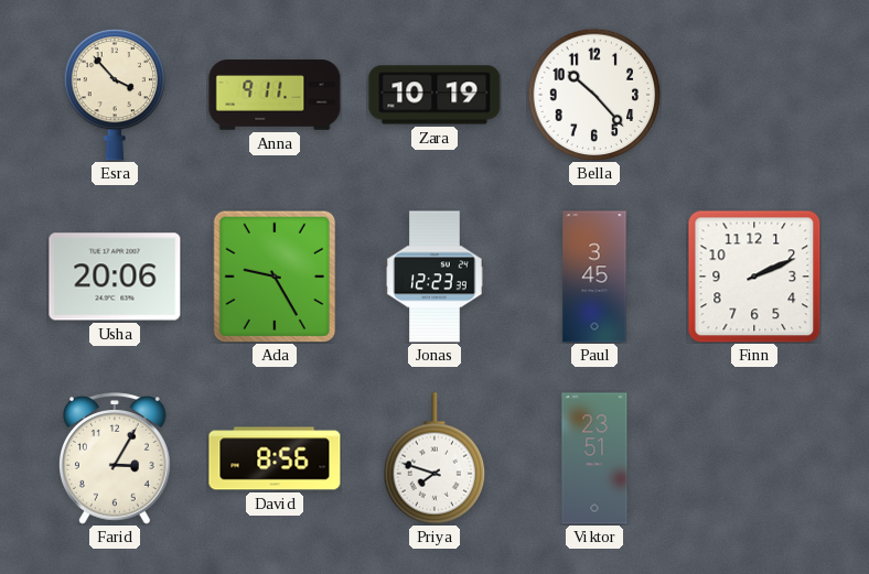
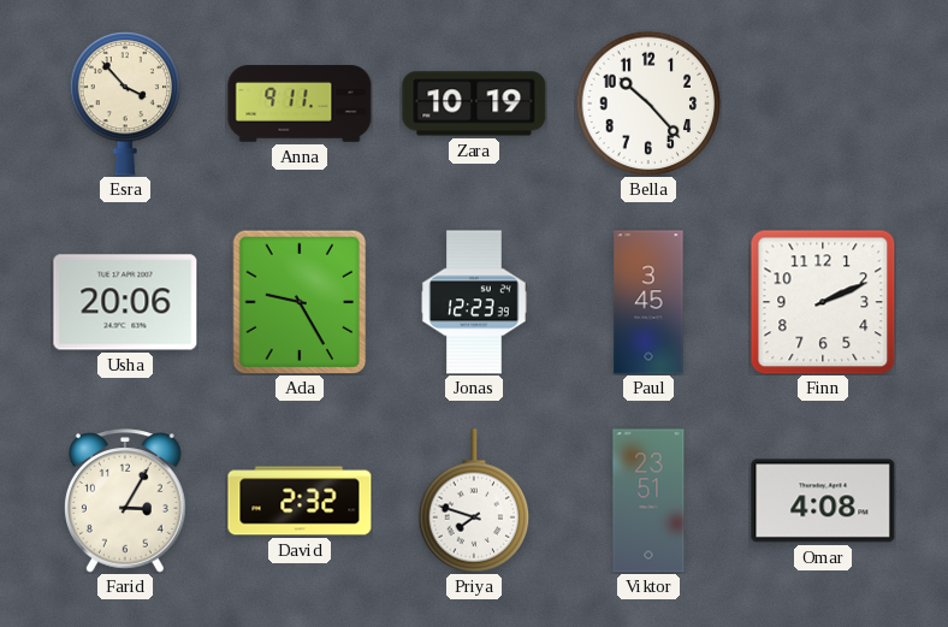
David: 8:56 -> 2:32
Omar: none -> 4:08
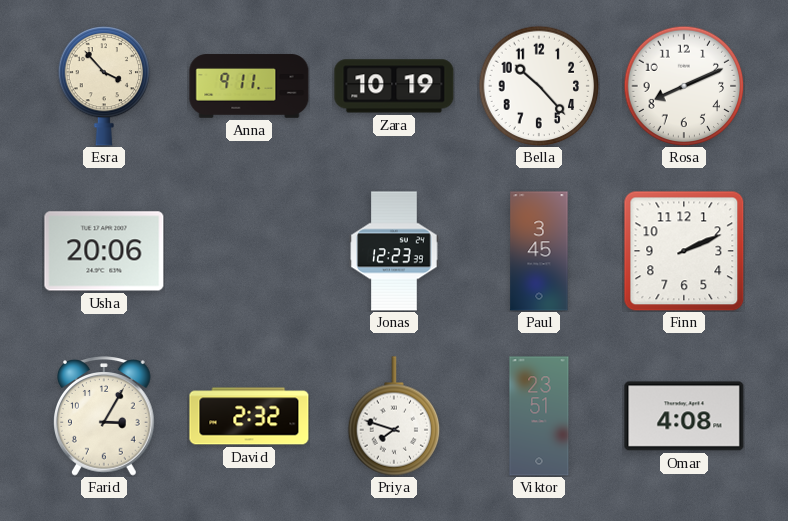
Rosa: none -> 8:11
Ada: 9:25 -> none
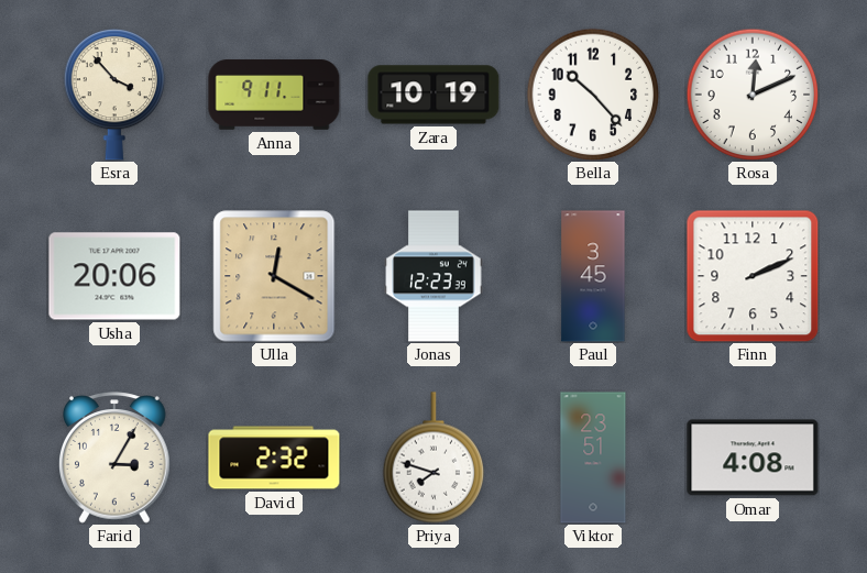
Rosa: 8:11 -> 12:11
Ulla: none -> 12:20
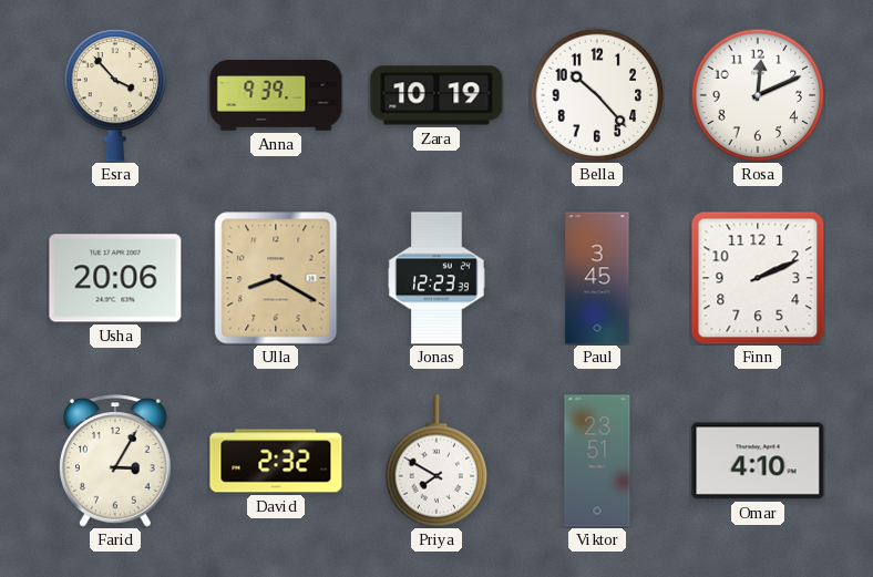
Anna: 9:11 -> 9:39
Ulla: 12:20 -> 8:20
Priya: 7:48 -> 7:50
Omar: 4:08 -> 4:10
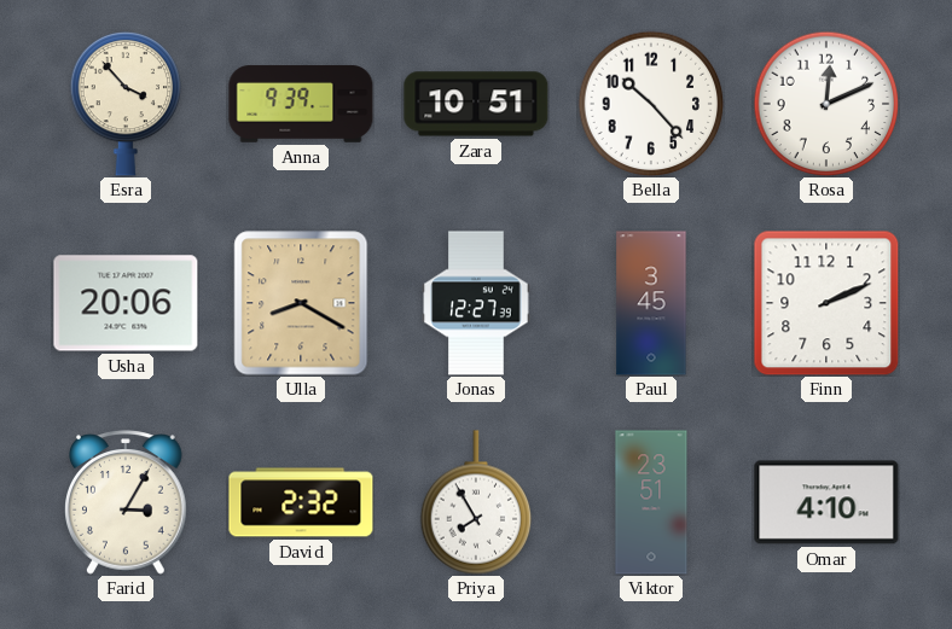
Zara: 10:19 -> 10:51
Jonas: 12:23 -> 12:27
Priya: 7:50 -> 7:55
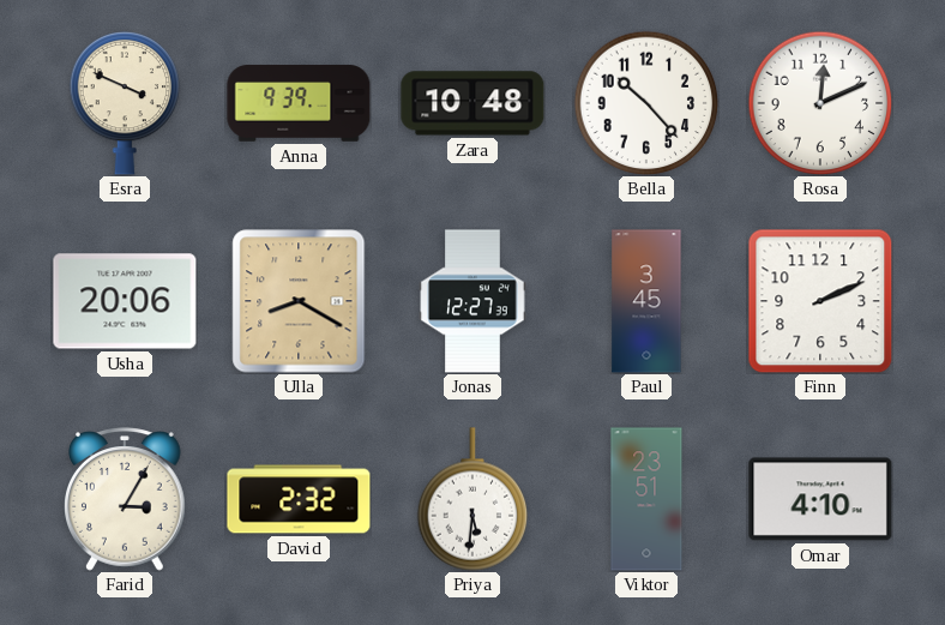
Esra: 3:53 -> 3:49
Zara: 10:51 -> 10:48
Priya: 7:55 -> 5:31
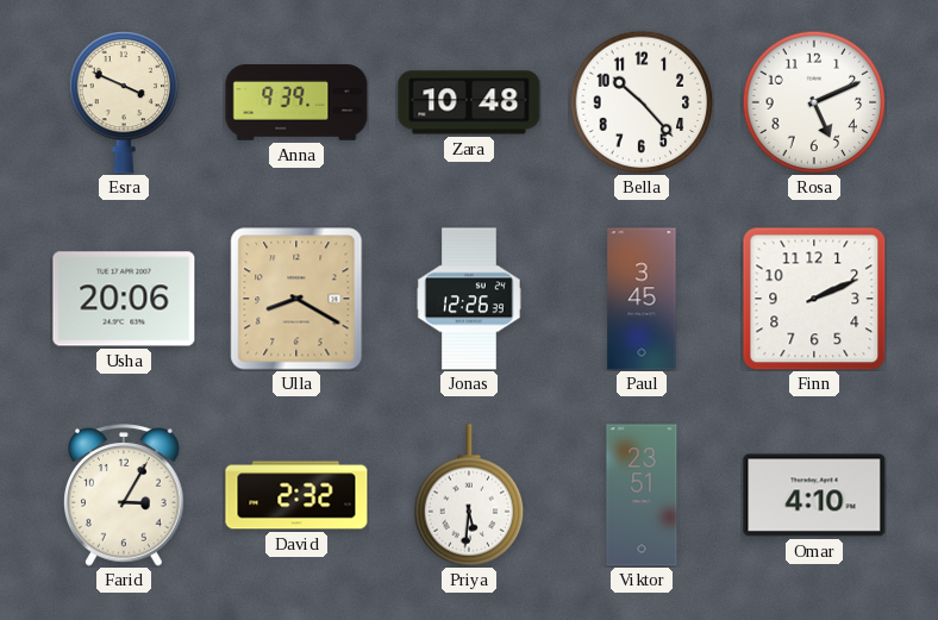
Rosa: 12:11 -> 5:11
Jonas: 12:27 -> 12:26
